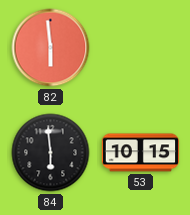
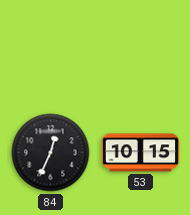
82: 5:59 -> none
84: 5:59 -> 12:34
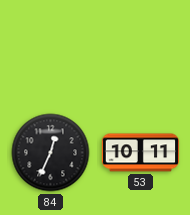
53: 10:15 -> 10:11
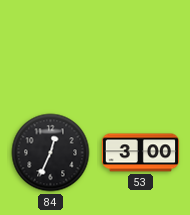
53: 10:11 -> 3:00
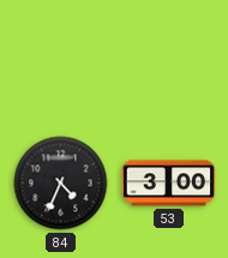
84: 12:34 -> 4:34
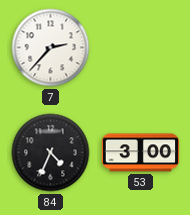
7: none -> 2:37
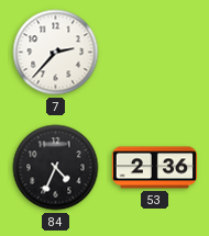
53: 3:00 -> 2:36
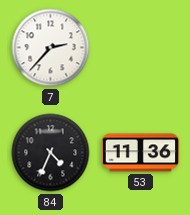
53: 2:36 -> 11:36
